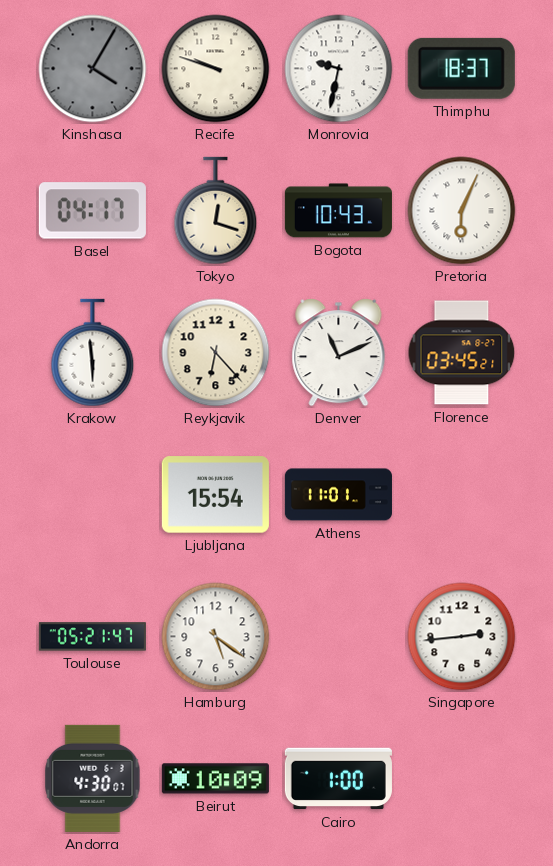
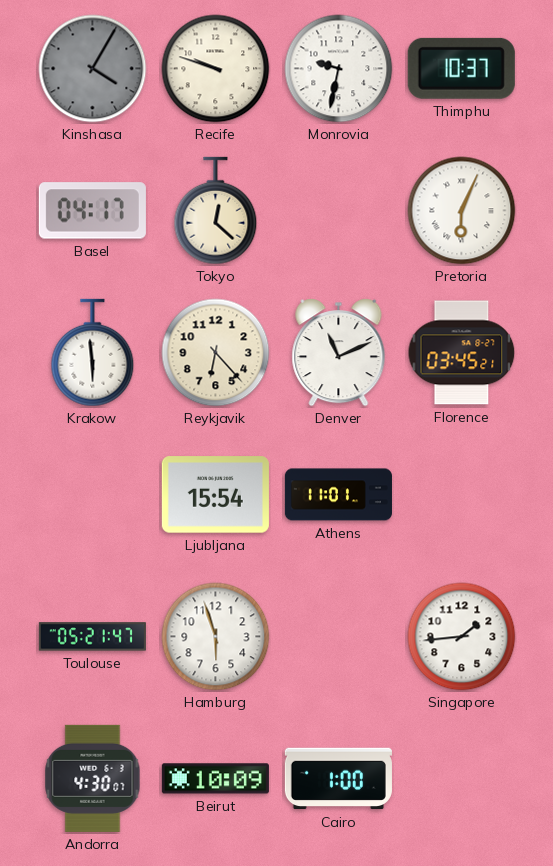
Thimphu: 18:37 -> 10:37
Tokyo: 12:18 -> 12:22
Bogota: 10:43 -> none
Hamburg: 5:21 -> 5:57
Singapore: 2:44 -> 1:44
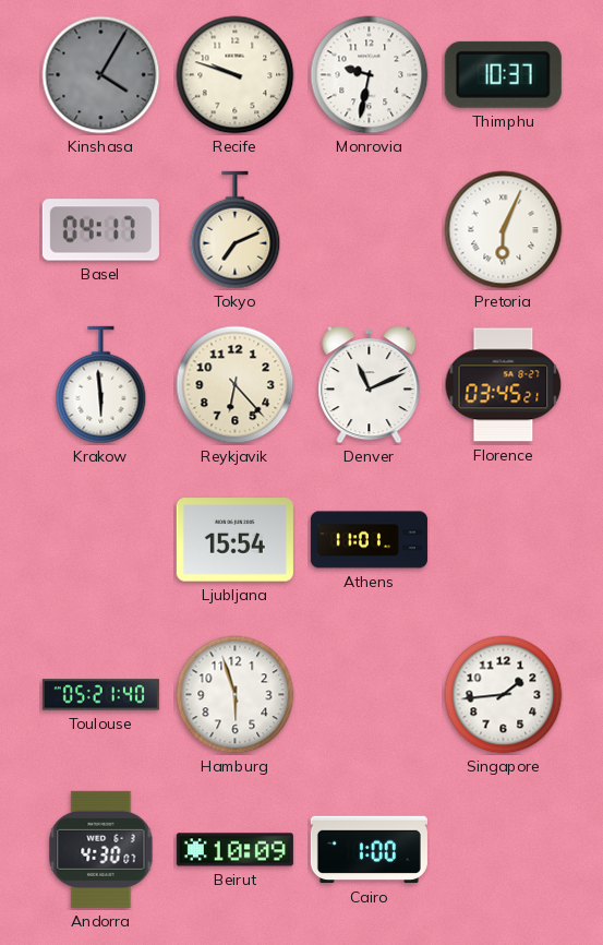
Tokyo: 12:22 -> 7:11
Toulouse: 05:21:47 -> 05:21:40
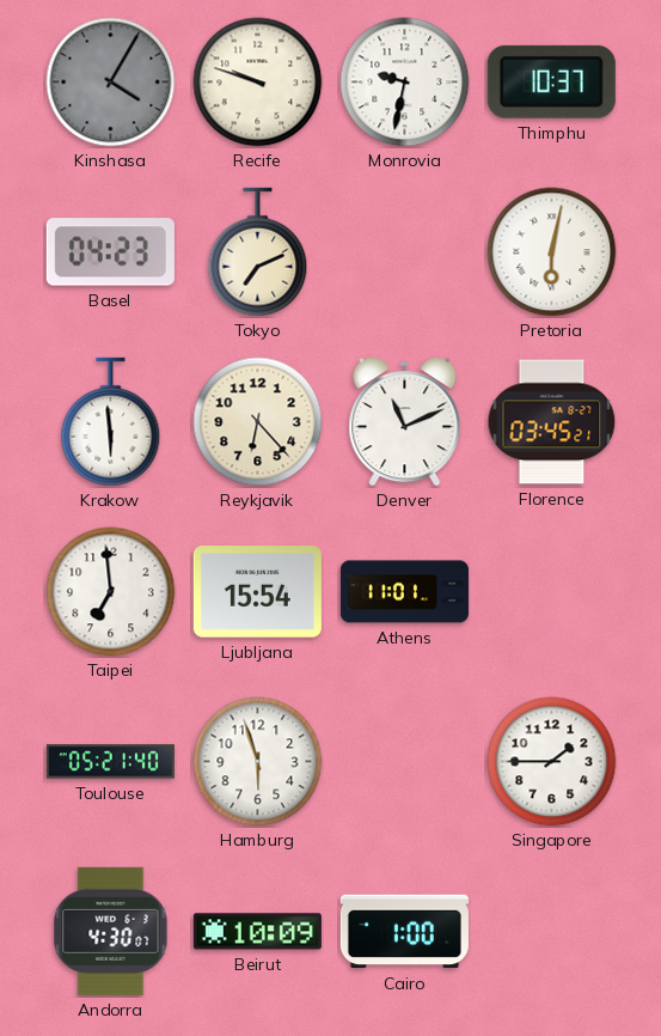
Basel: 04:17 -> 04:23
Pretoria: 6:04 -> 6:02
Taipei: none -> 6:59
Singapore: 1:44 -> 1:45
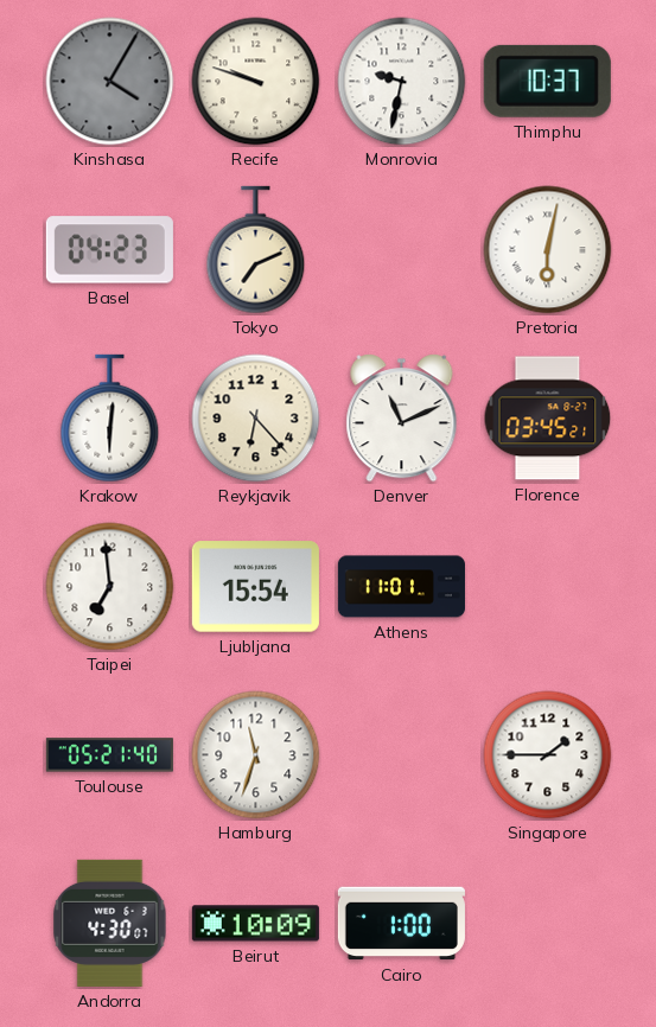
Krakow: 5:59 -> 6:01
Hamburg: 5:57 -> 11:33
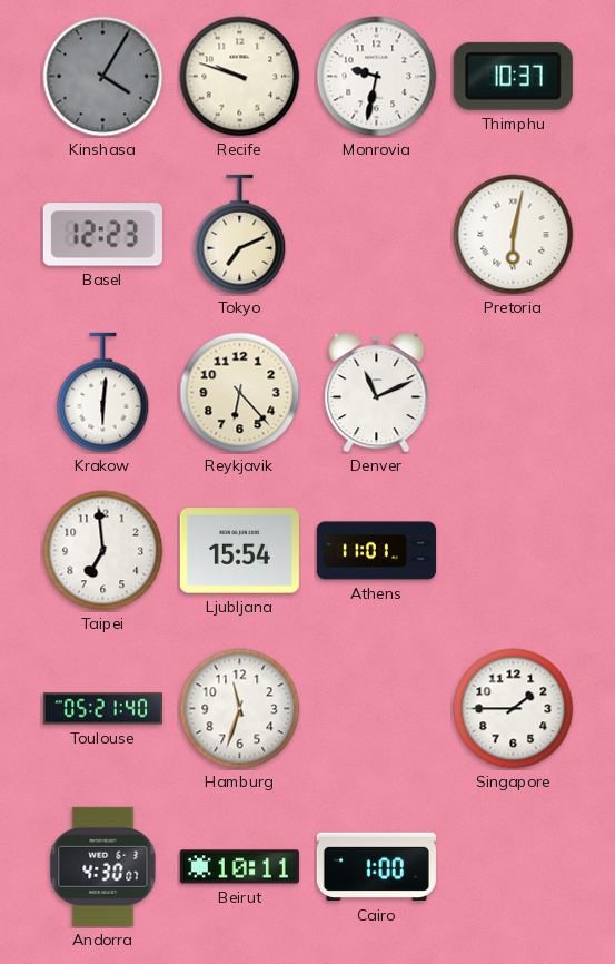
Basel: 04:23 -> 12:23
Florence: 03:45 -> none
Beirut: 10:09 -> 10:11
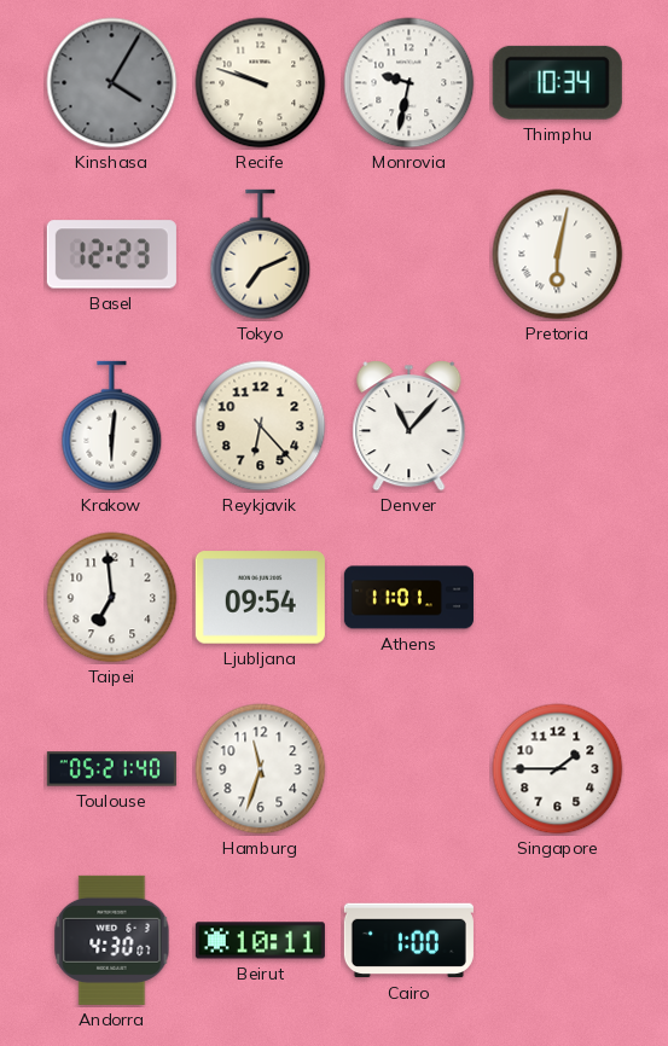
Thimphu: 10:37 -> 10:34
Denver: 11:11 -> 11:07
Ljubljana: 15:54 -> 09:54
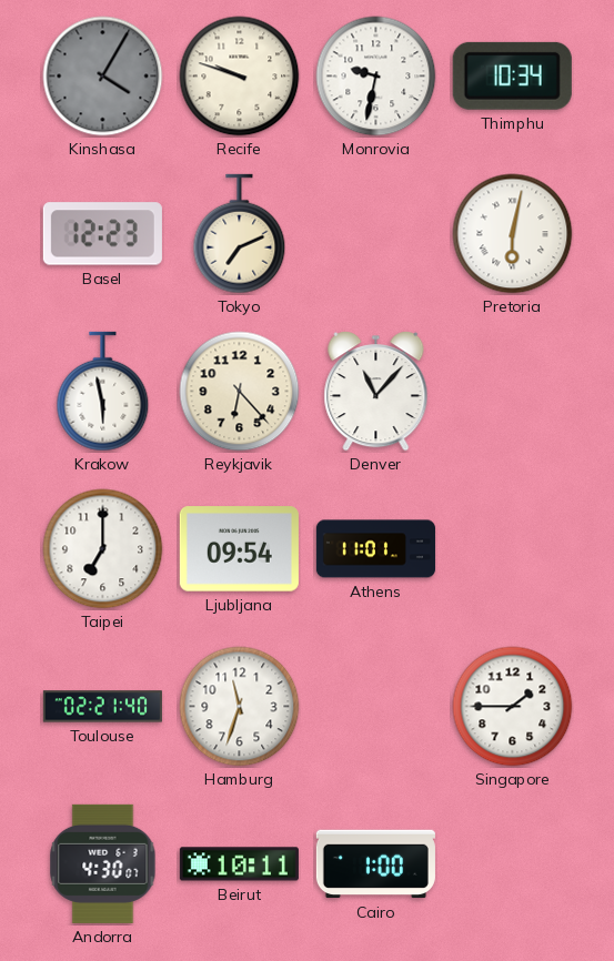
Krakow: 6:01 -> 5:58
Taipei: 6:59 -> 7:00
Toulouse: 05:21 -> 02:21
